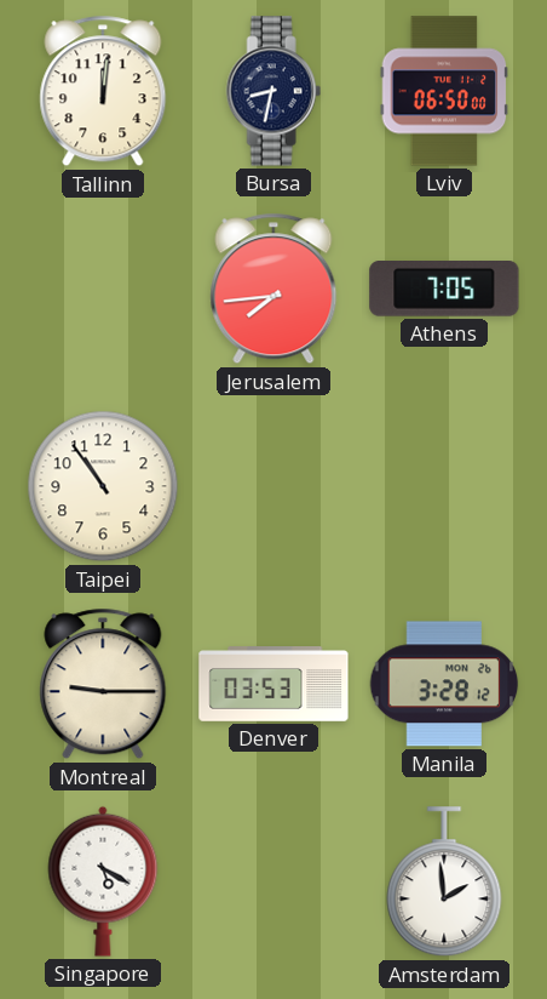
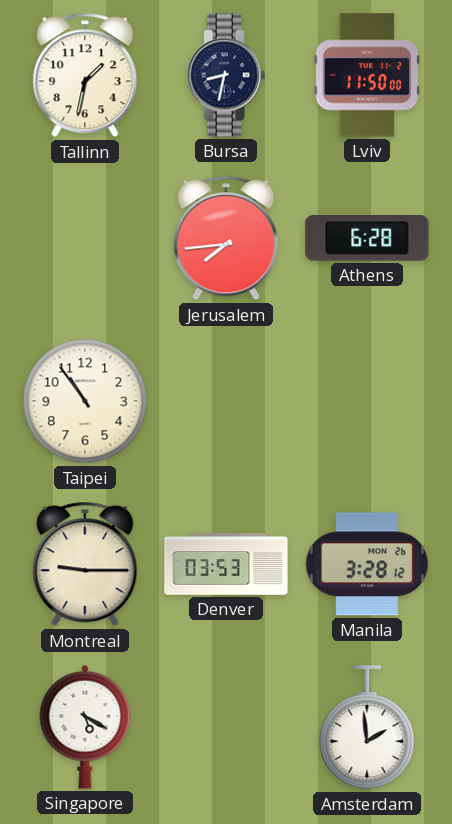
Tallinn: 12:01 -> 1:32
Lviv: 06:50 -> 11:50
Athens: 7:05 -> 6:28
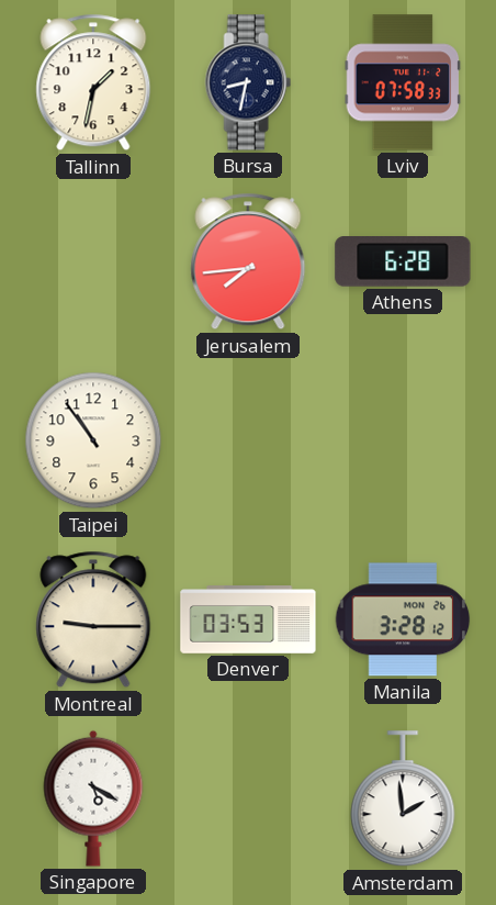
Lviv: 11:50 -> 07:58
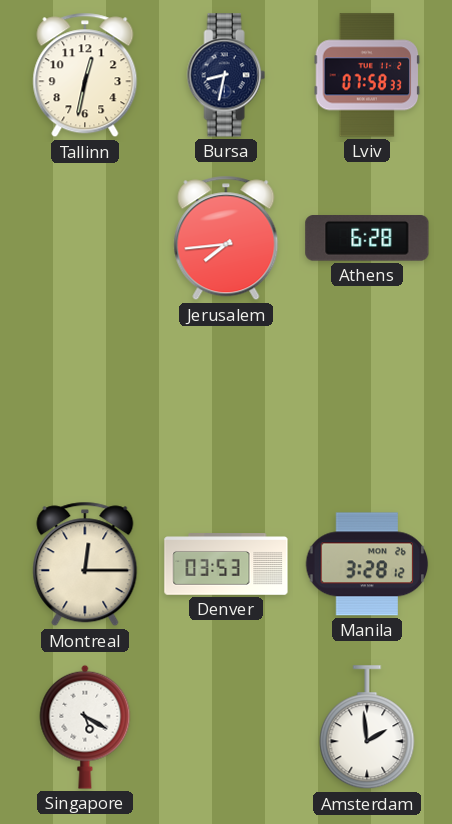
Tallinn: 1:32 -> 12:32
Taipei: 10:54 -> none
Montreal: 9:15 -> 12:15
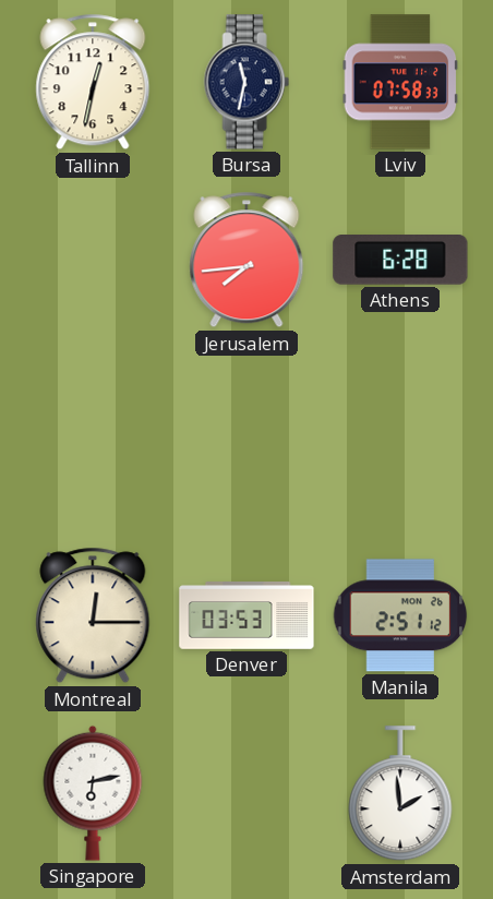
Bursa: 8:32 -> 11:32
Manila: 3:28 -> 2:51
Singapore: 5:20 -> 6:13
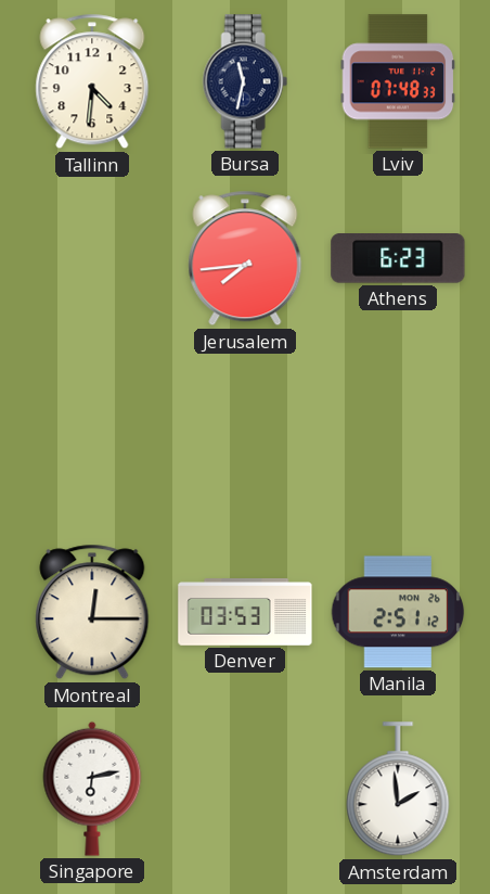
Tallinn: 12:32 -> 4:31
Lviv: 07:58 -> 07:48
Athens: 6:28 -> 6:23
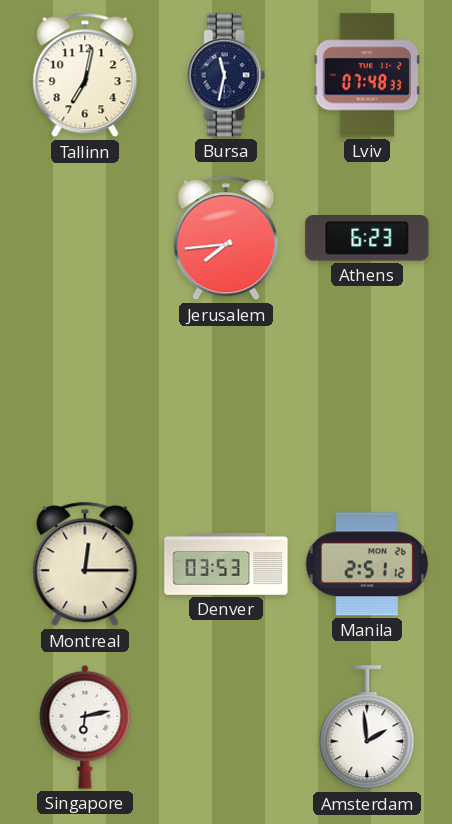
Tallinn: 4:31 -> 7:02
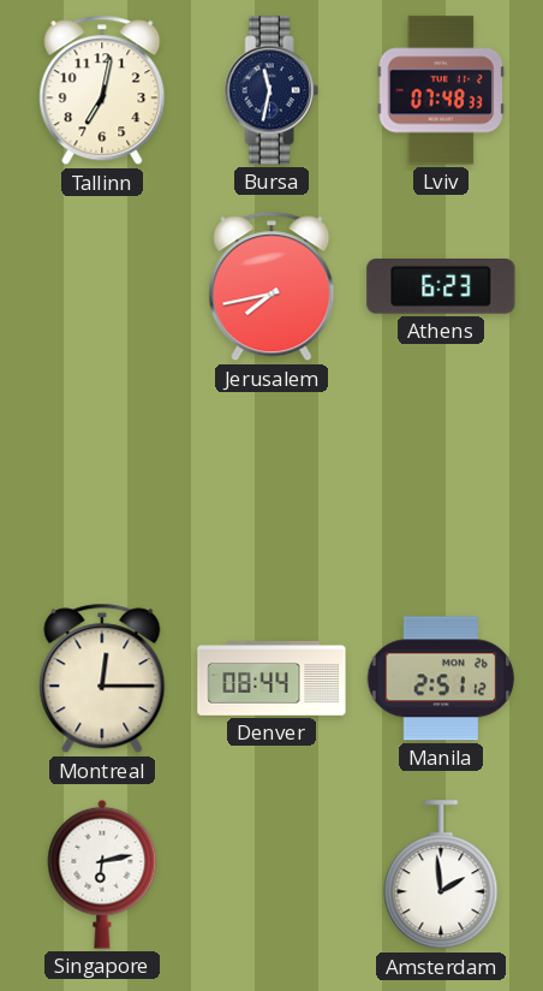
Jerusalem: 7:44 -> 7:43
Denver: 03:53 -> 08:44
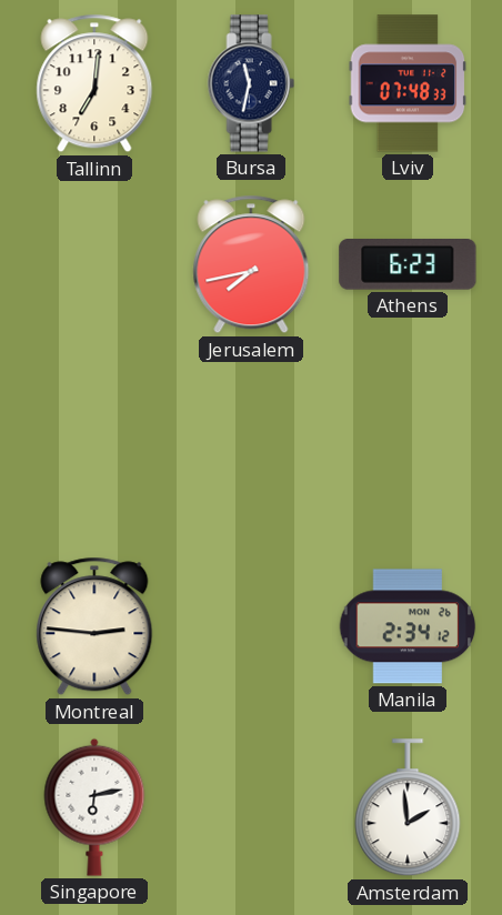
Tallinn: 7:02 -> 7:01
Montreal: 12:15 -> 2:46
Denver: 08:44 -> none
Manila: 2:51 -> 2:34
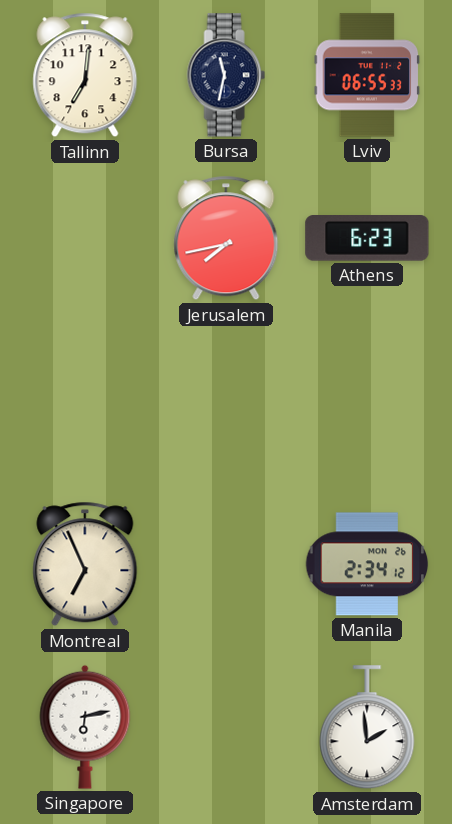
Lviv: 07:48 -> 06:55
Montreal: 2:46 -> 6:56
